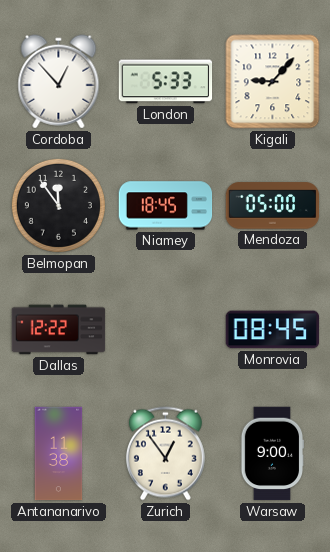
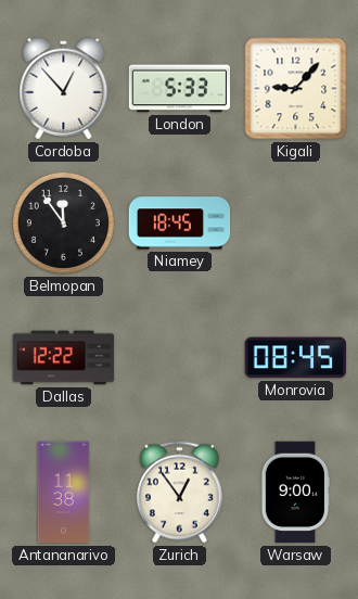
Mendoza: 05:00 -> none
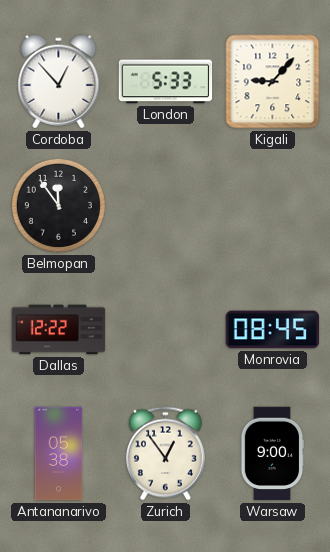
Niamey: 18:45 -> none
Antananarivo: 11:38 -> 05:38
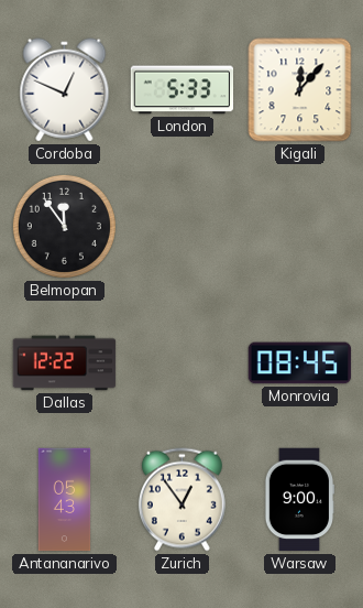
Cordoba: 12:53 -> 12:49
Kigali: 9:07 -> 12:07
Antananarivo: 05:38 -> 05:43
